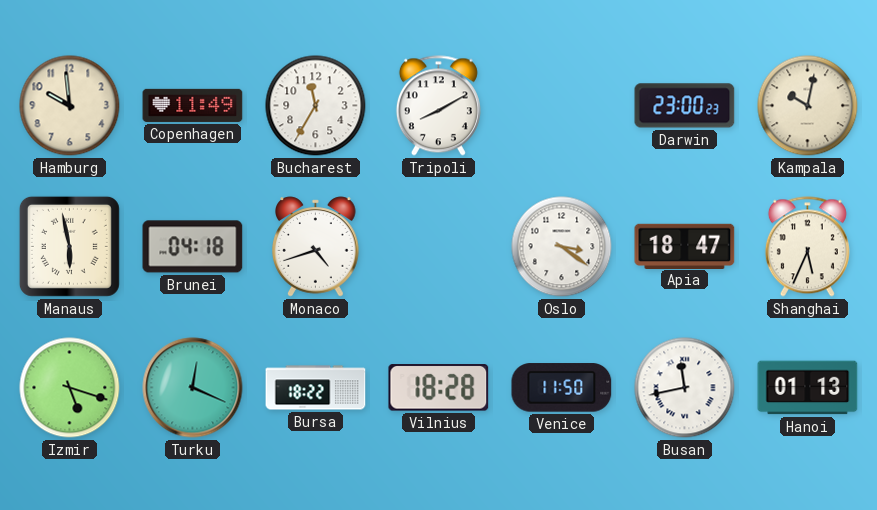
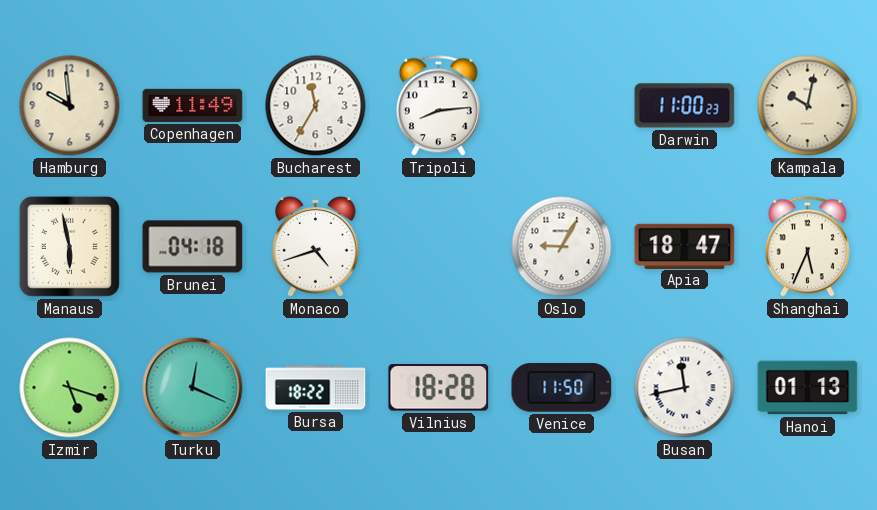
Tripoli: 8:10 -> 8:14
Darwin: 23:00 -> 11:00
Oslo: 3:21 -> 9:05
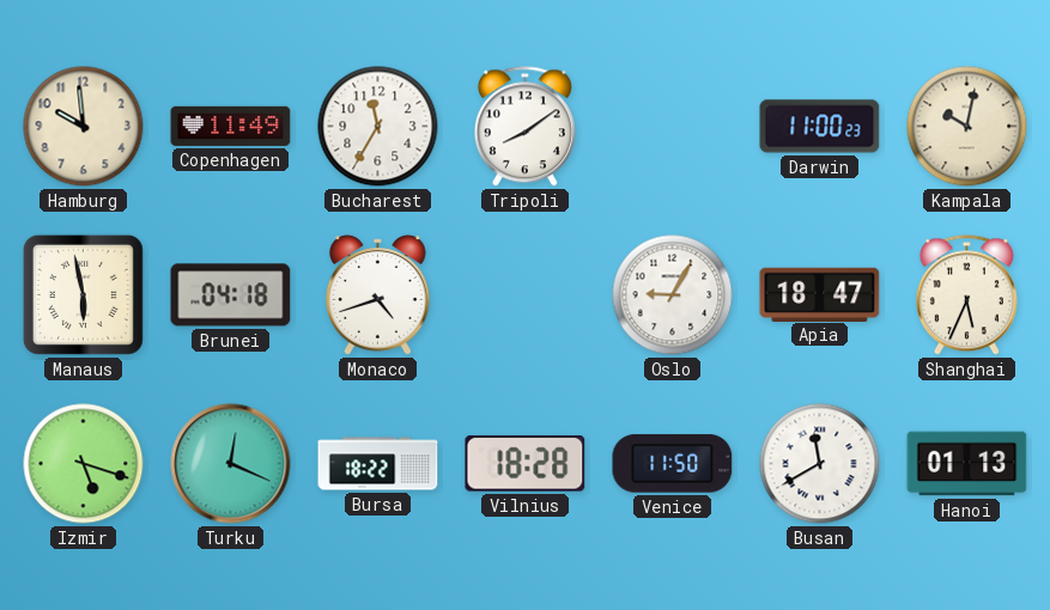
Tripoli: 8:14 -> 8:09
Busan: 11:43 -> 11:40
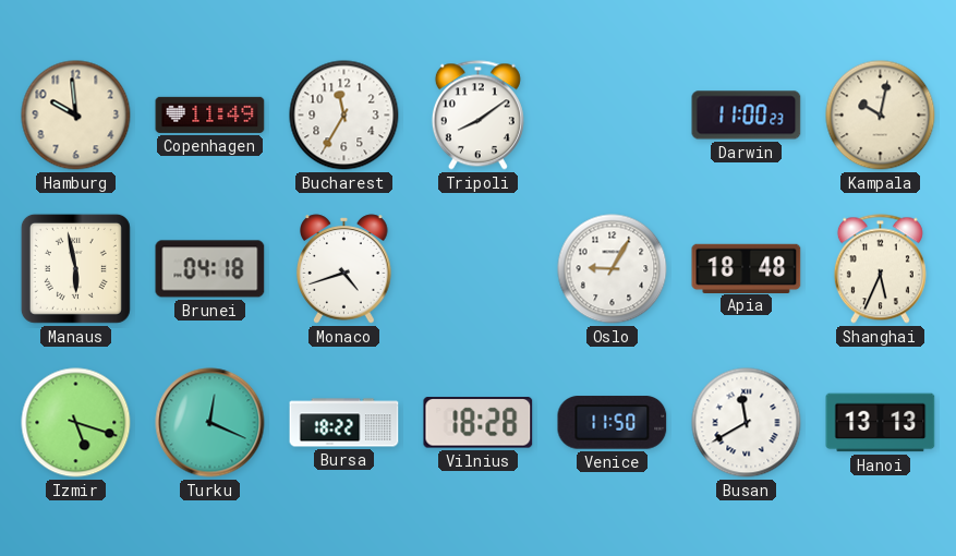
Apia: 18:47 -> 18:48
Hanoi: 01:13 -> 13:13
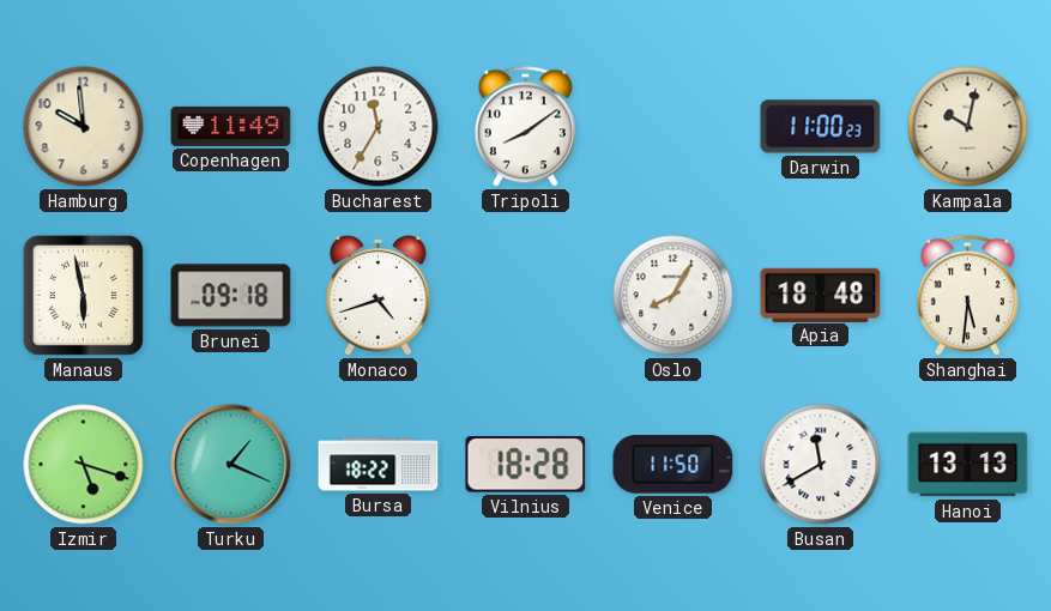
Brunei: 04:18 -> 09:18
Oslo: 9:05 -> 8:05
Shanghai: 5:34 -> 5:31
Turku: 12:19 -> 1:19
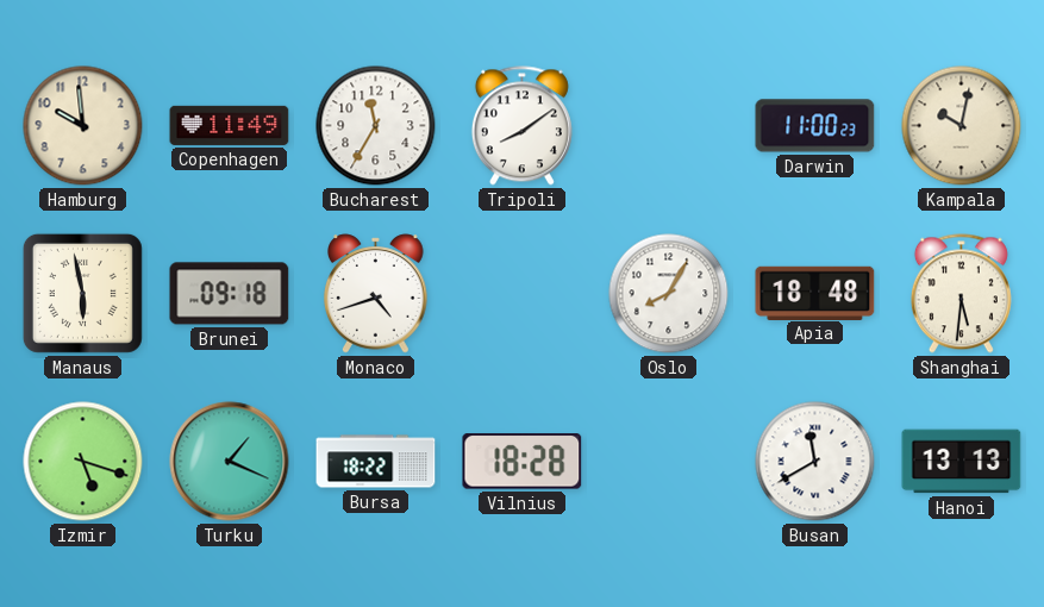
Venice: 11:50 -> none
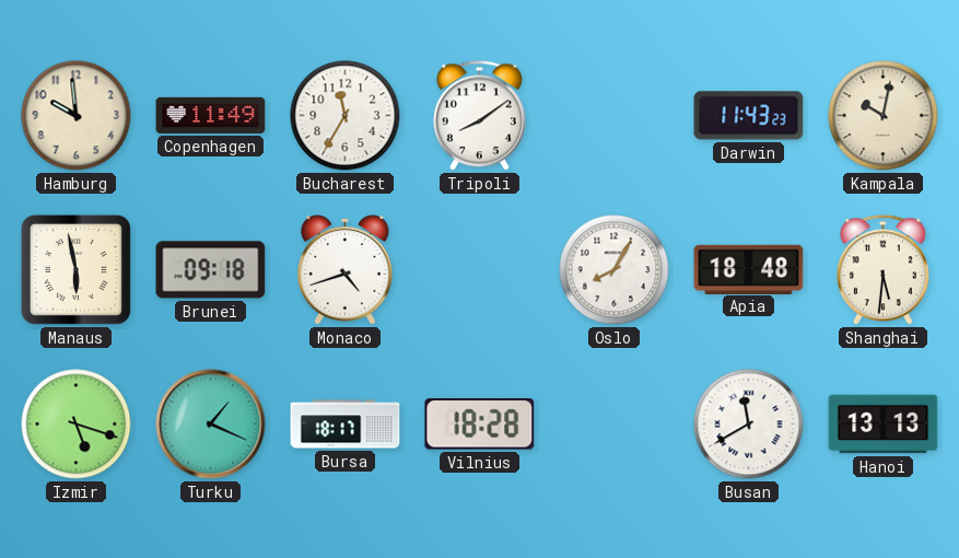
Darwin: 11:00 -> 11:43
Bursa: 18:22 -> 18:17
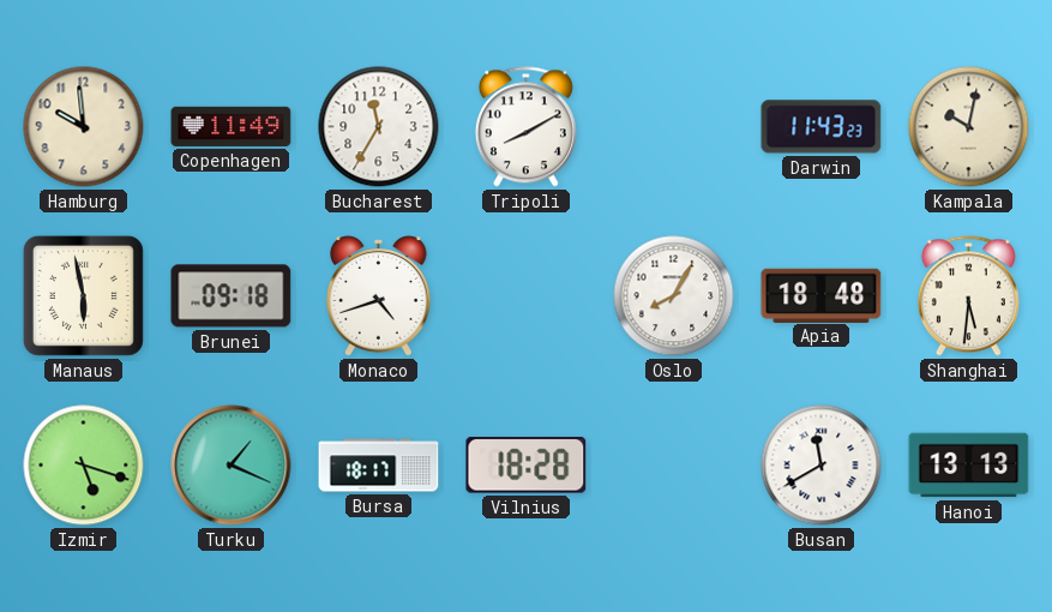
Tripoli: 8:09 -> 8:10
